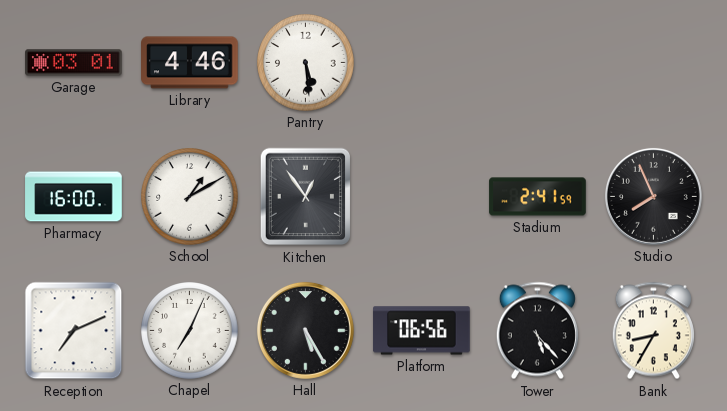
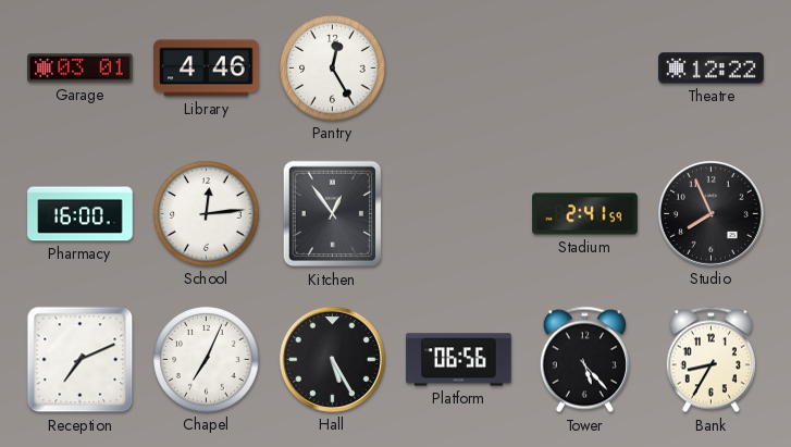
Pantry: 5:29 -> 12:25
Theatre: none -> 12:22
School: 1:10 -> 12:14
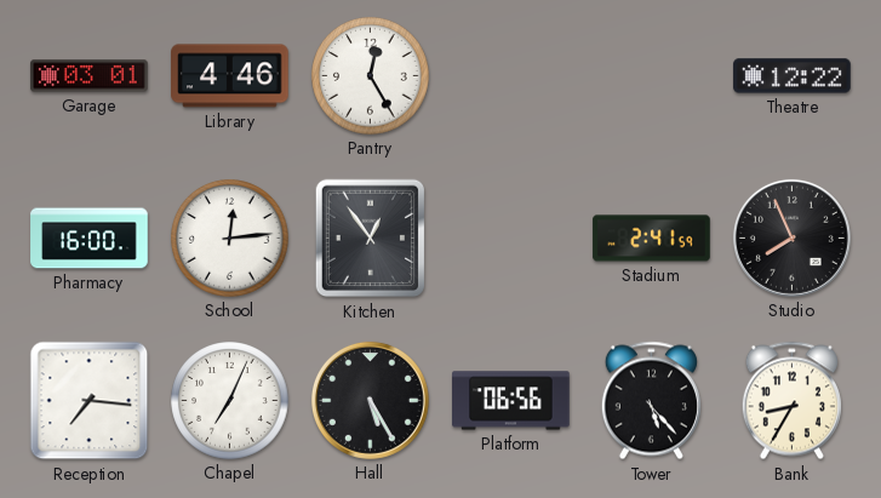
Reception: 7:11 -> 7:16
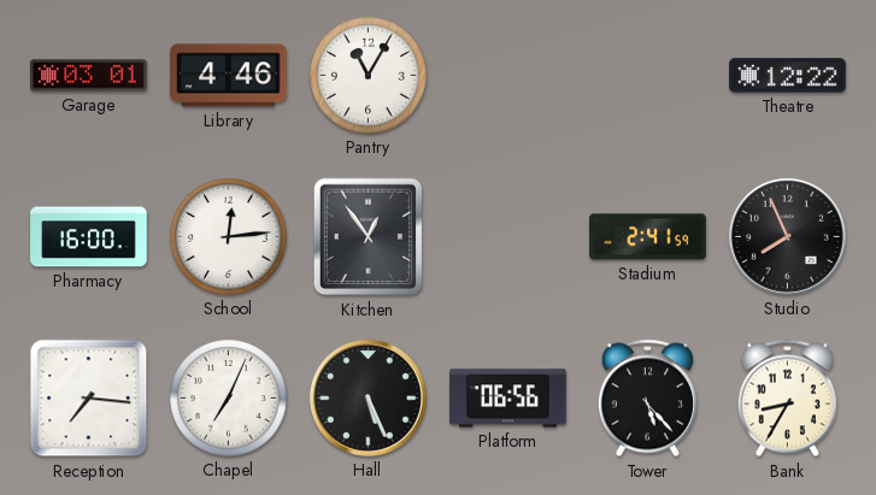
Pantry: 12:25 -> 11:05
Hall: 5:25 -> 5:26
